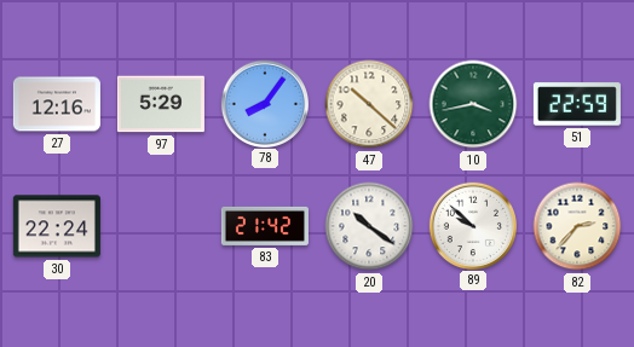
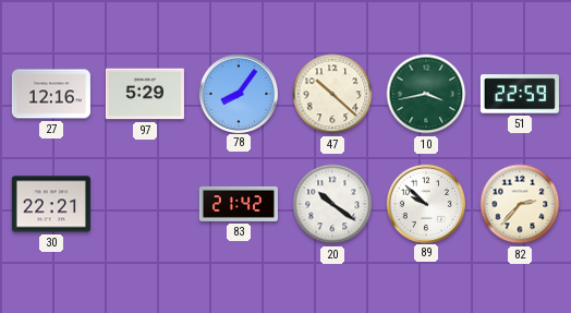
30: 22:24 -> 22:21
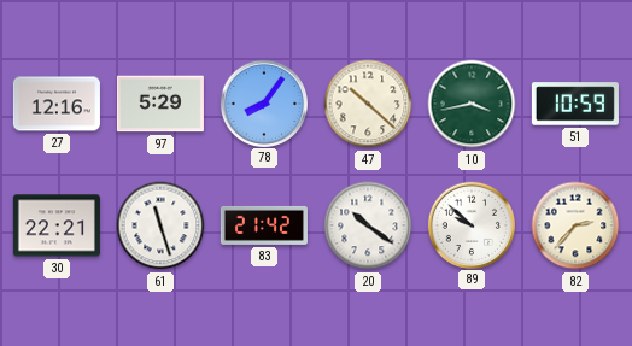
51: 22:59 -> 10:59
61: none -> 11:27
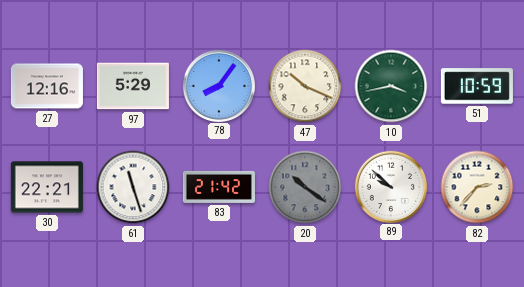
47: 10:22 -> 10:19
20 dial: white -> grey
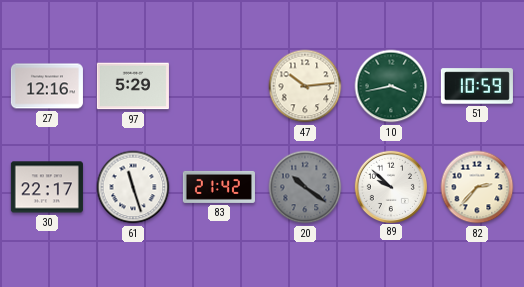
78: 8:06 -> none
47: 10:19 -> 10:14
30: 22:21 -> 22:17
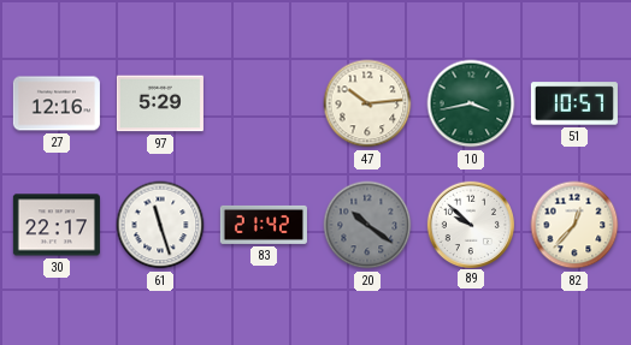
51: 10:59 -> 10:57
82: 2:37 -> 12:37
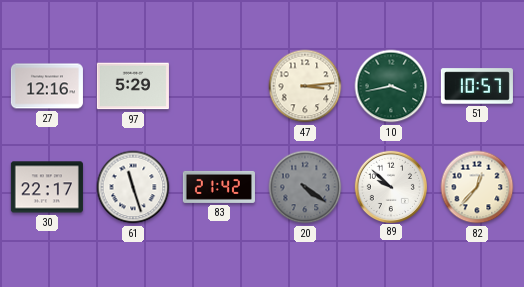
47: 10:14 -> 3:14
20: 10:21 -> 4:21
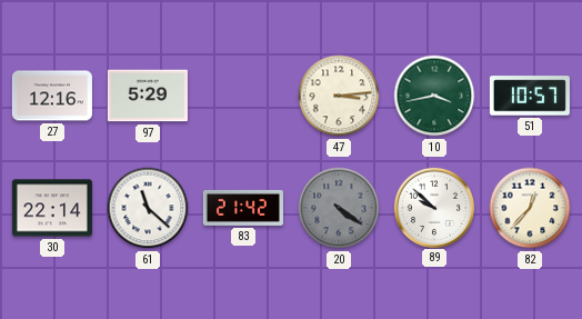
30: 22:17 -> 22:14
61: 11:27 -> 11:22
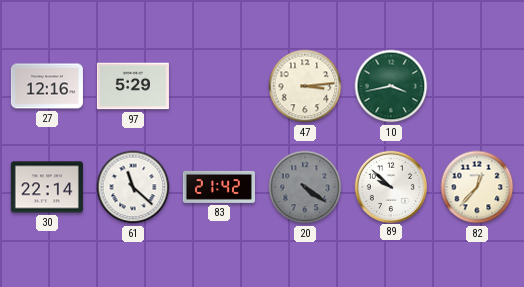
51: 10:57 -> none
